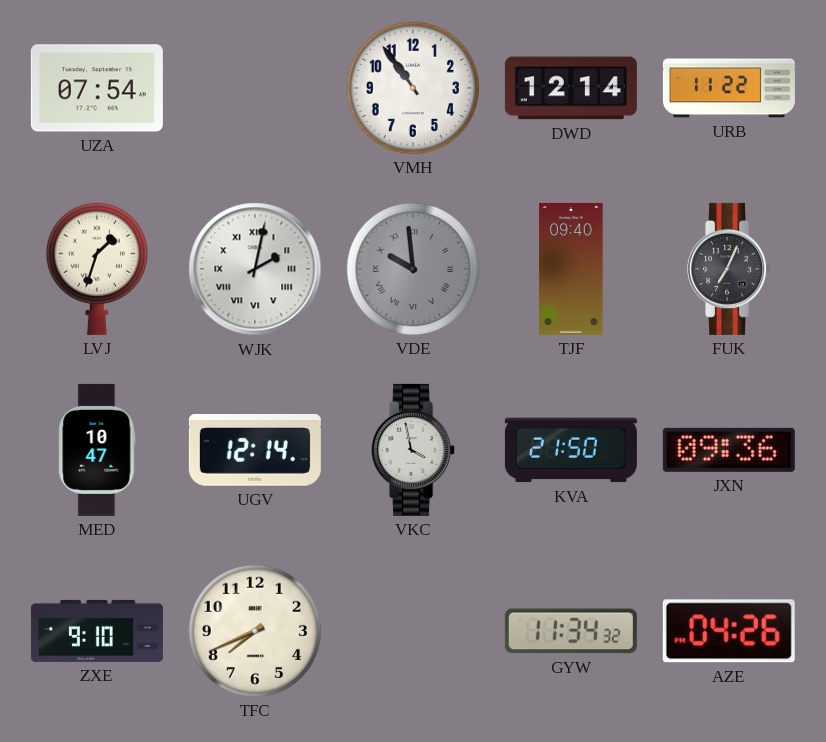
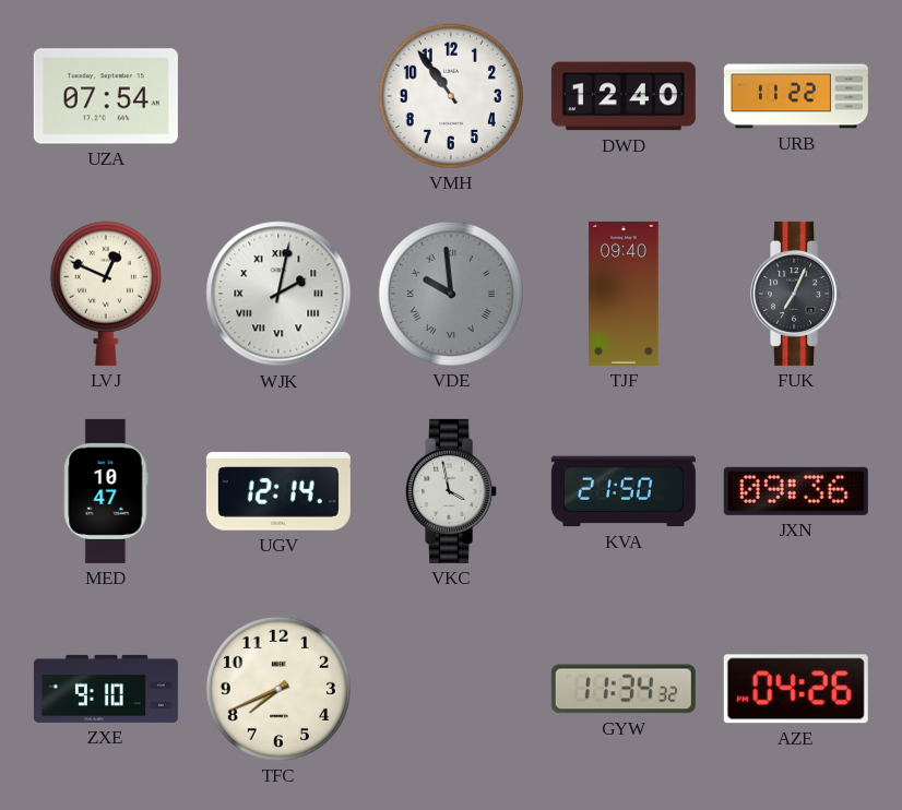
DWD: 12:14 -> 12:40
LVJ: 1:33 -> 12:49
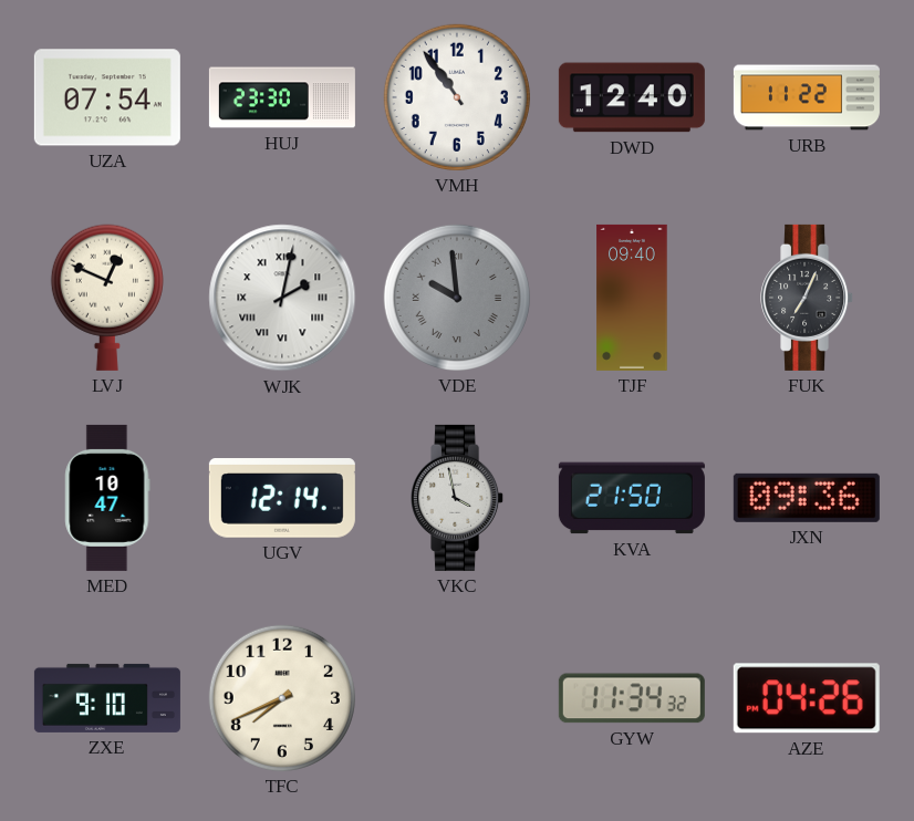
HUJ: none -> 23:30
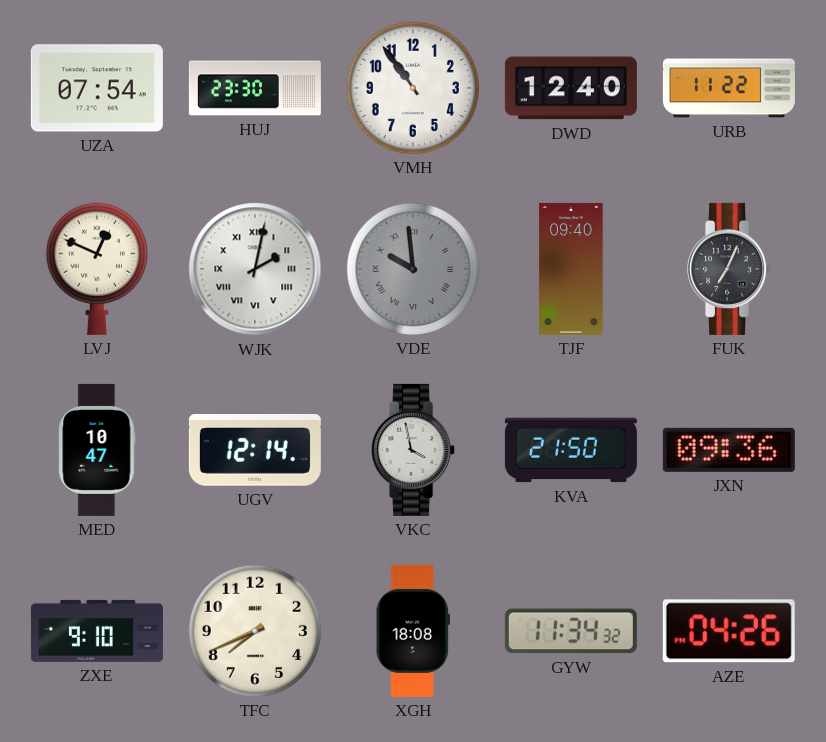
XGH: none -> 18:08
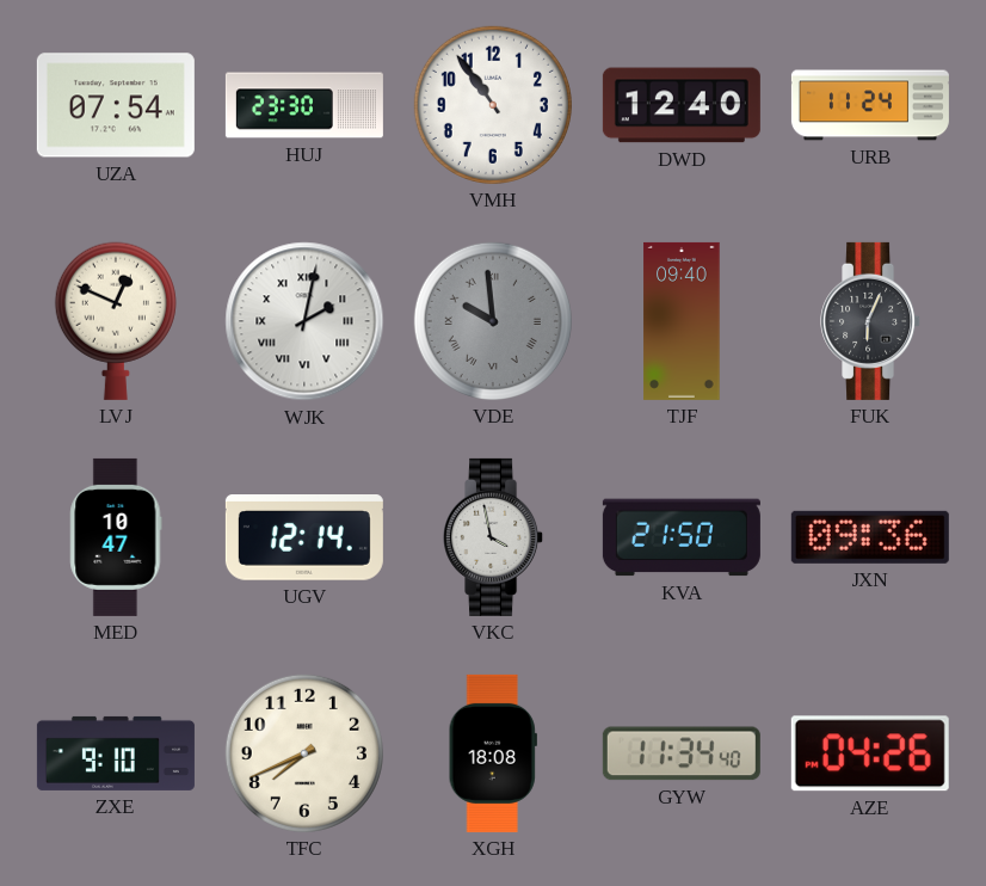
URB: 11:22 -> 11:24
FUK: 7:04 -> 6:04
GYW: 11:34:32 -> 11:34:40
